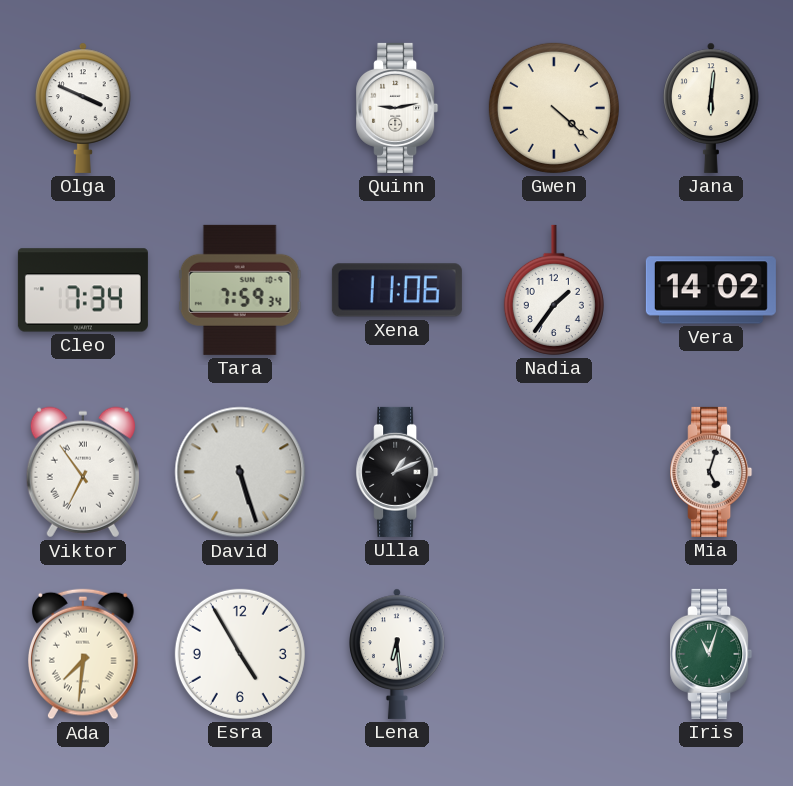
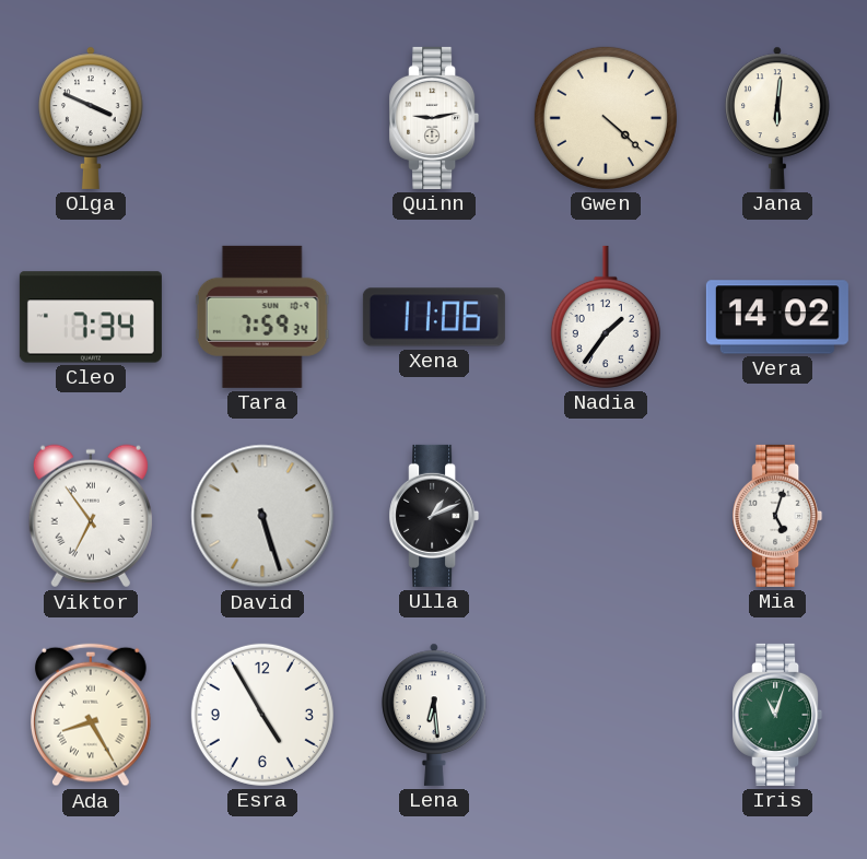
Ada: 7:31 -> 8:25
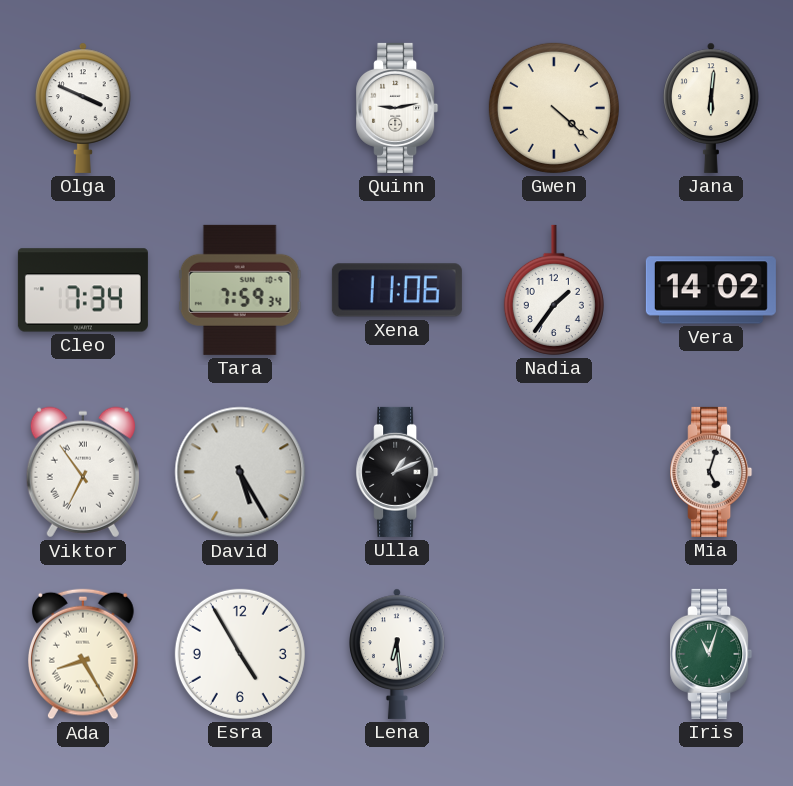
David: 5:27 -> 5:25
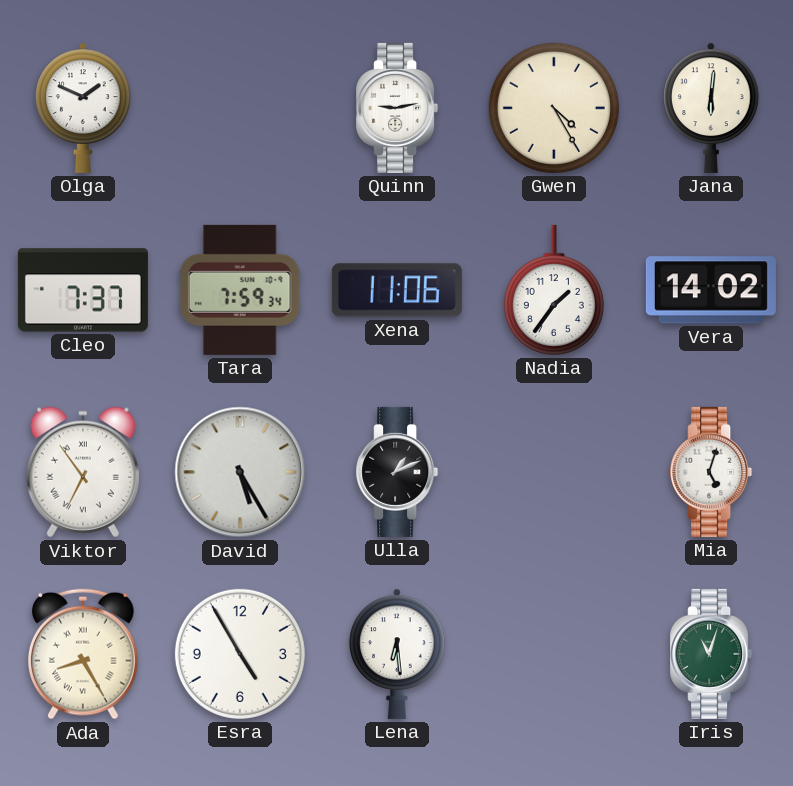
Olga: 3:49 -> 1:49
Gwen: 4:22 -> 4:25
Cleo: 7:34 -> 7:37
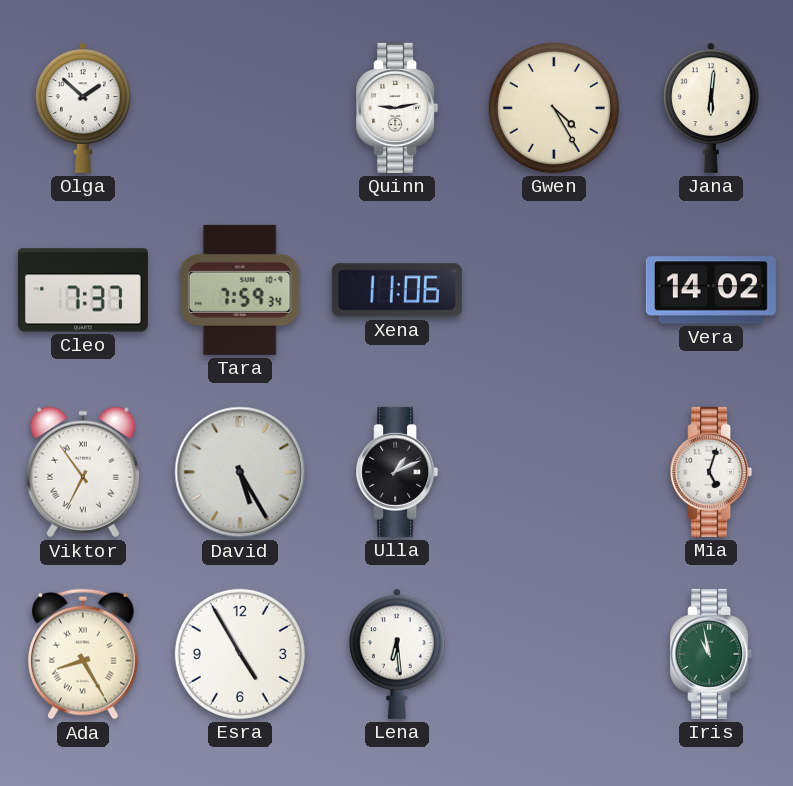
Olga: 1:49 -> 1:52
Nadia: 1:36 -> none
Iris: 11:03 -> 10:58
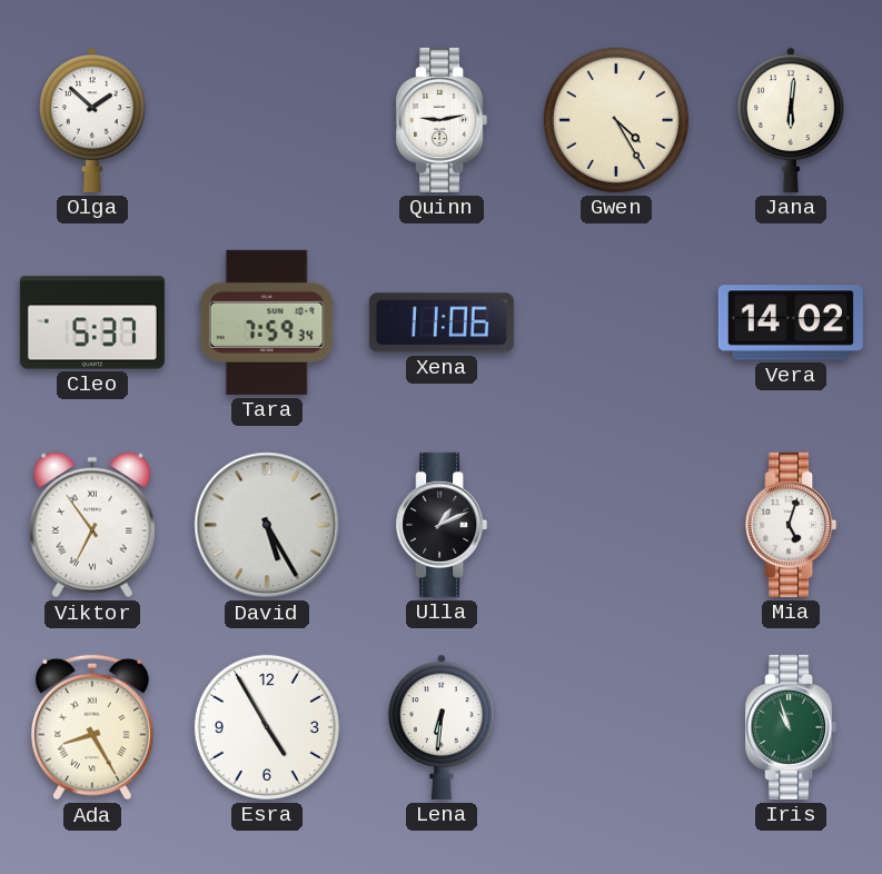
Cleo: 7:37 -> 5:37
Lena: 6:29 -> 6:31
Iris: 10:58 -> 10:57
